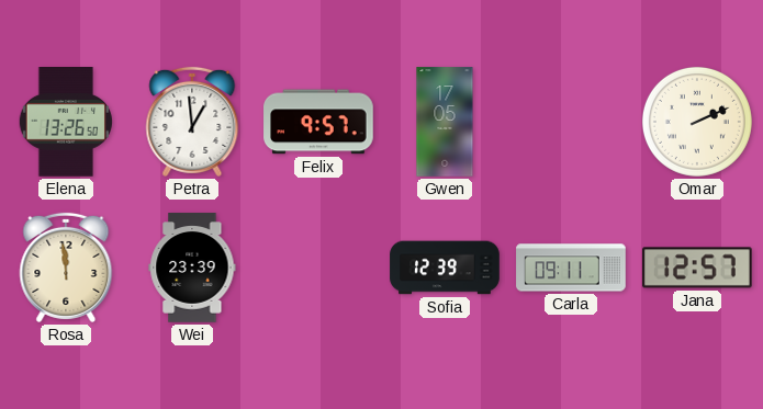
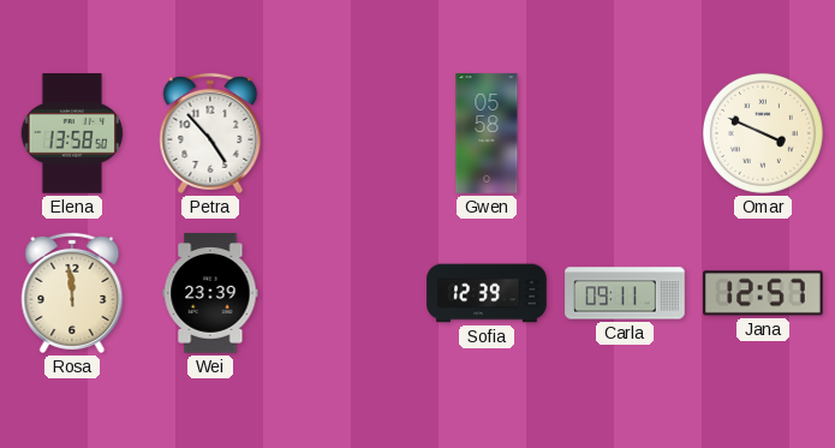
Elena: 13:26 -> 13:58
Petra: 12:59 -> 4:53
Felix: 9:57 -> none
Gwen: 17:05 -> 05:58
Omar: 2:11 -> 3:49
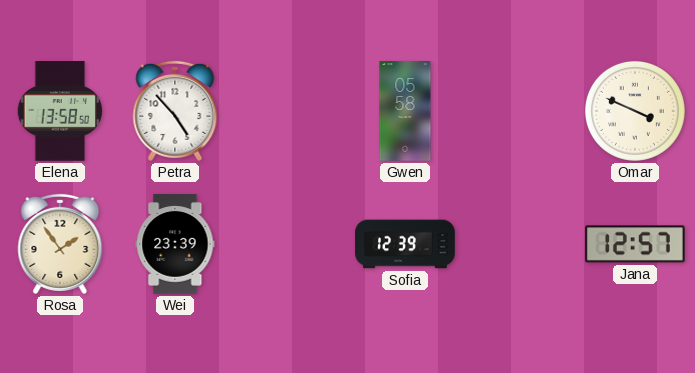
Rosa: 11:59 -> 1:54
Carla: 09:11 -> none
